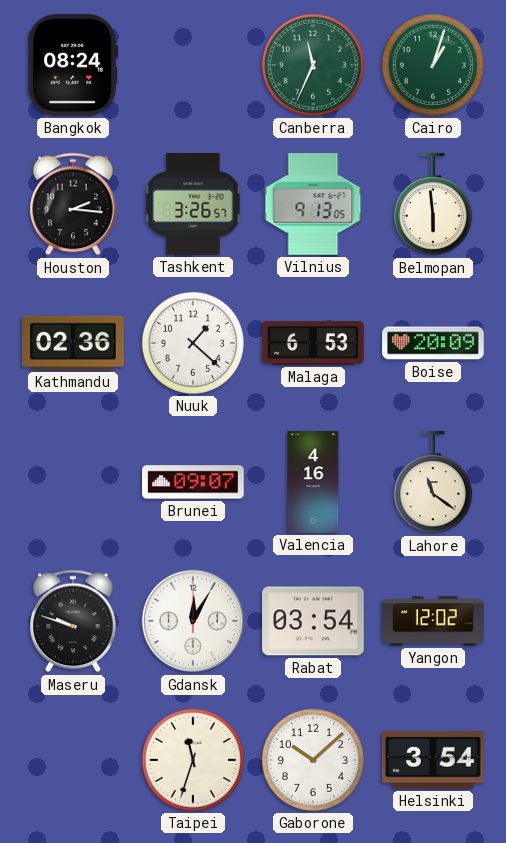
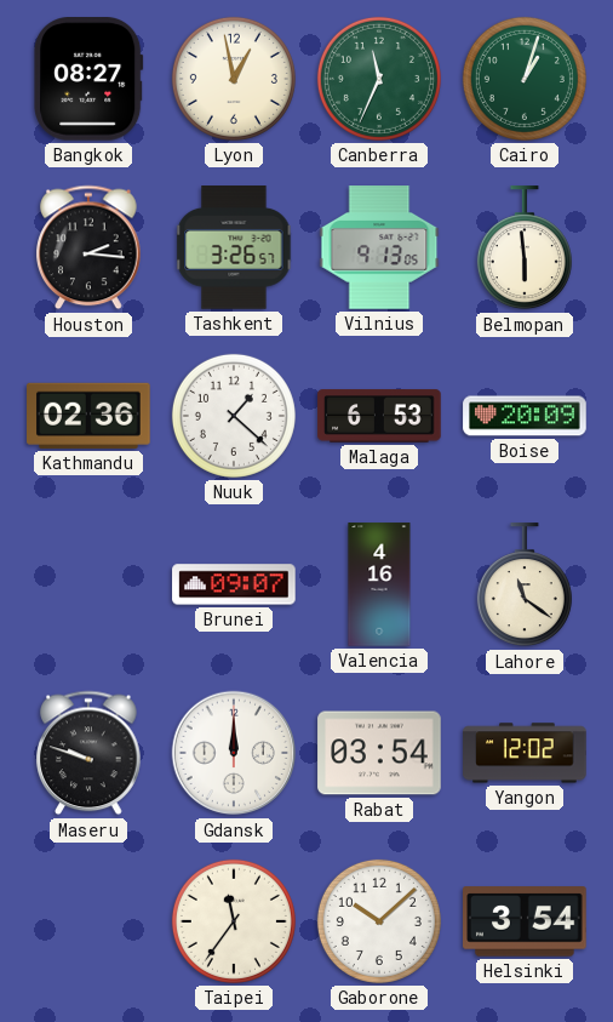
Bangkok: 08:24 -> 08:27
Lyon: none -> 12:58
Gdansk: 12:05 -> 12:00
Taipei: 11:33 -> 11:36
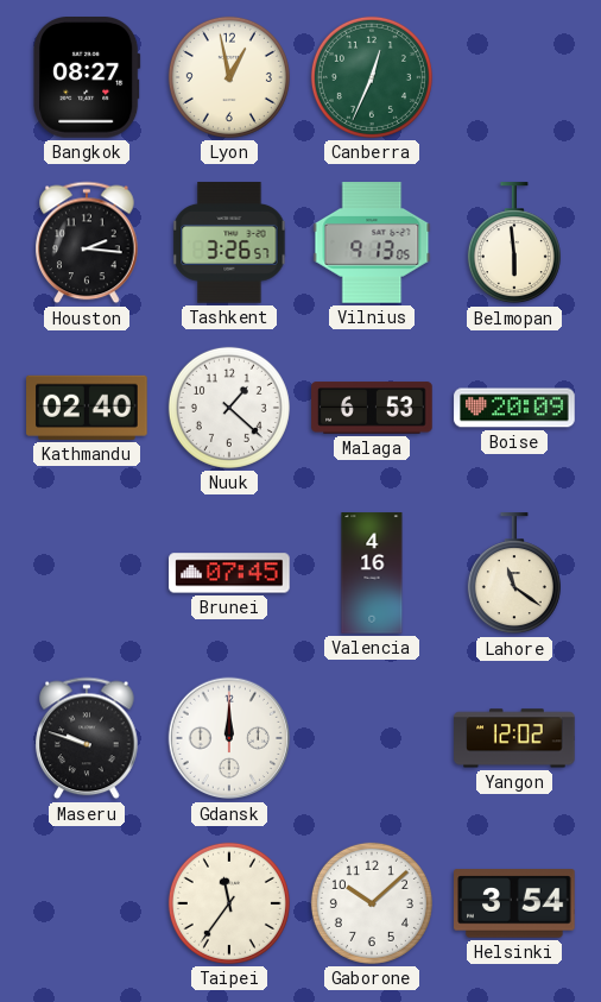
Canberra: 11:34 -> 12:34
Cairo: 1:03 -> none
Kathmandu: 02:36 -> 02:40
Brunei: 09:07 -> 07:45
Rabat: 03:54 -> none
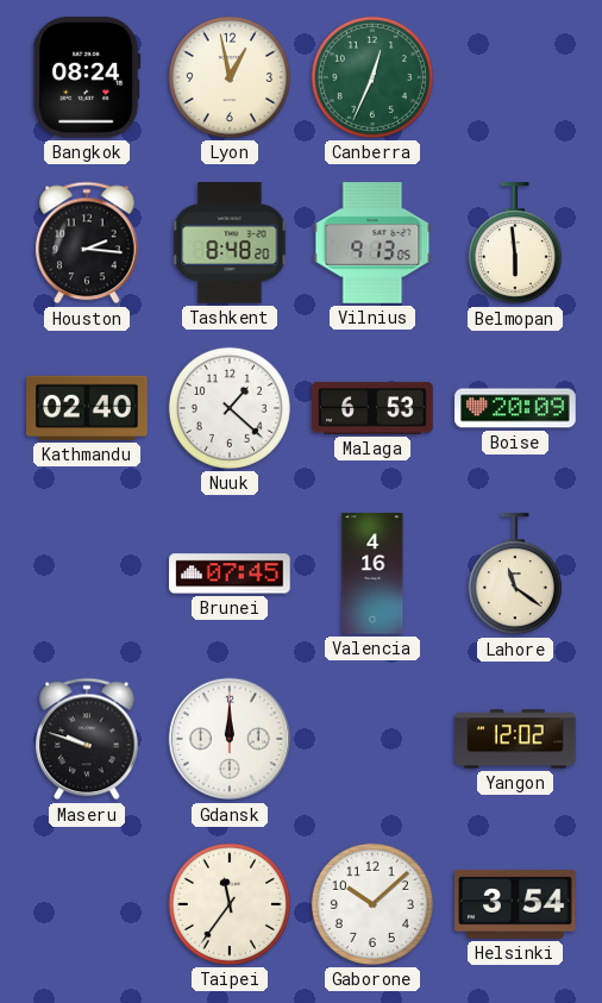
Bangkok: 08:27 -> 08:24
Tashkent: 3:26 -> 8:48
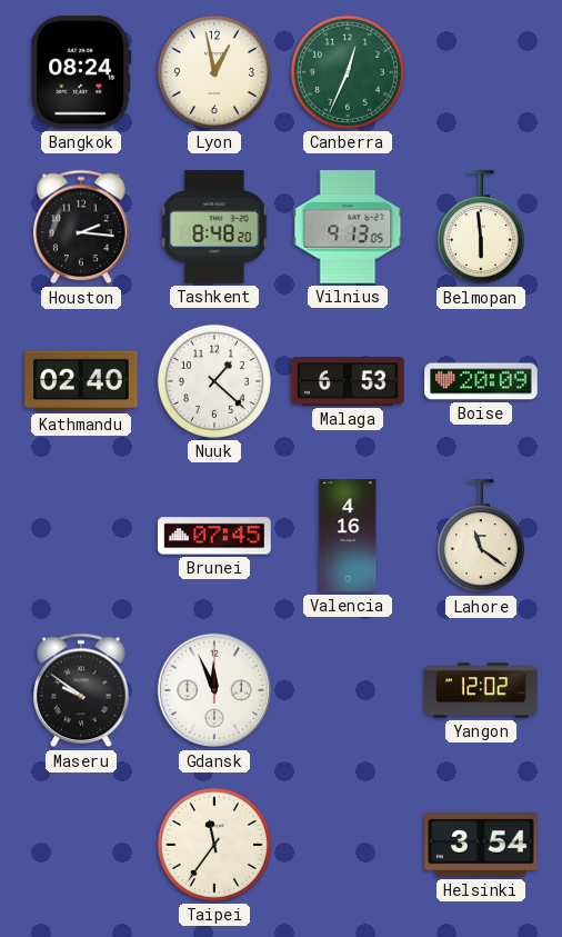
Maseru: 9:48 -> 9:51
Gdansk: 12:00 -> 11:56
Gaborone: 10:08 -> none
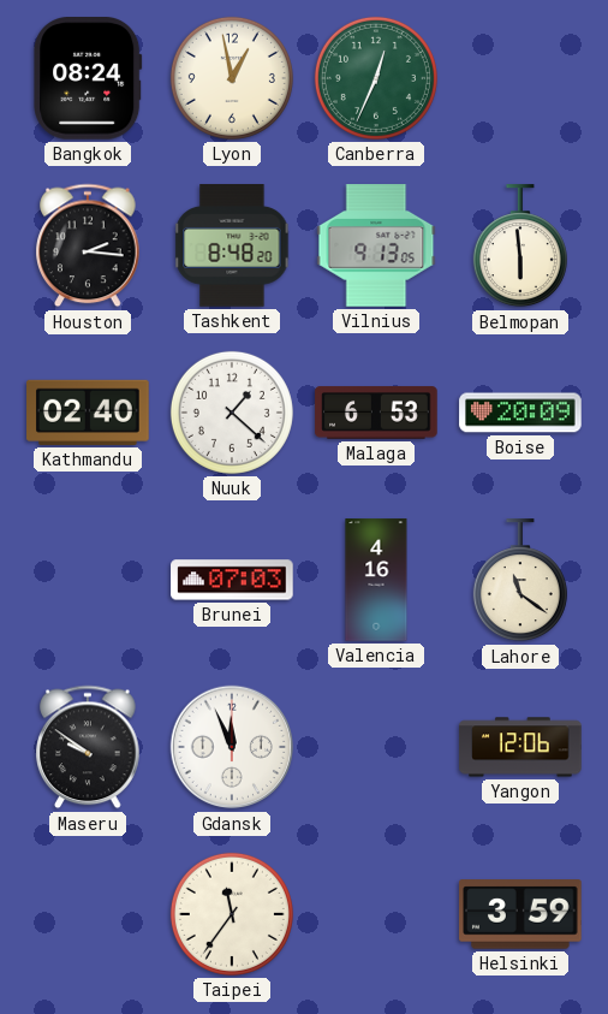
Brunei: 07:45 -> 07:03
Yangon: 12:02 -> 12:06
Helsinki: 3:54 -> 3:59
